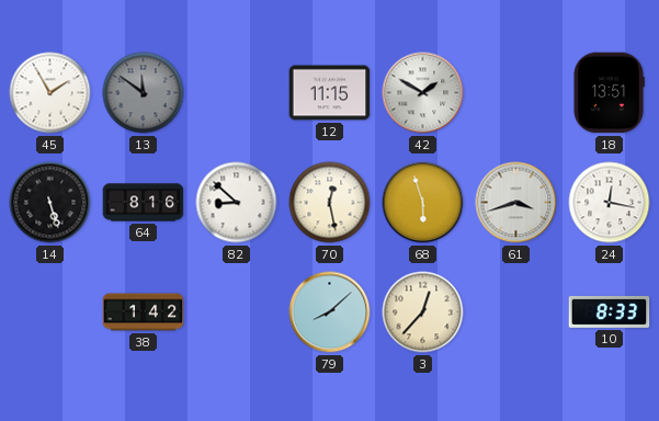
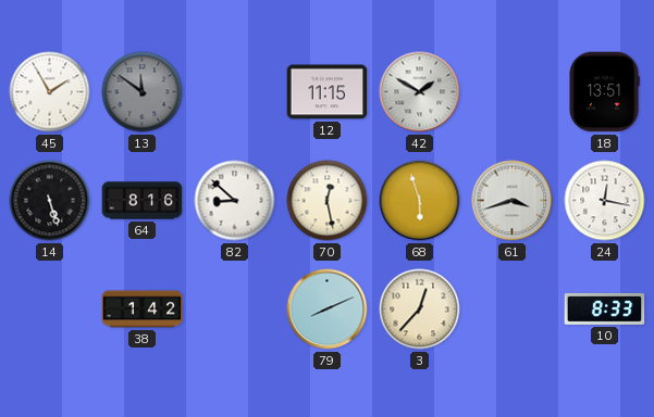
79: 8:08 -> 8:11
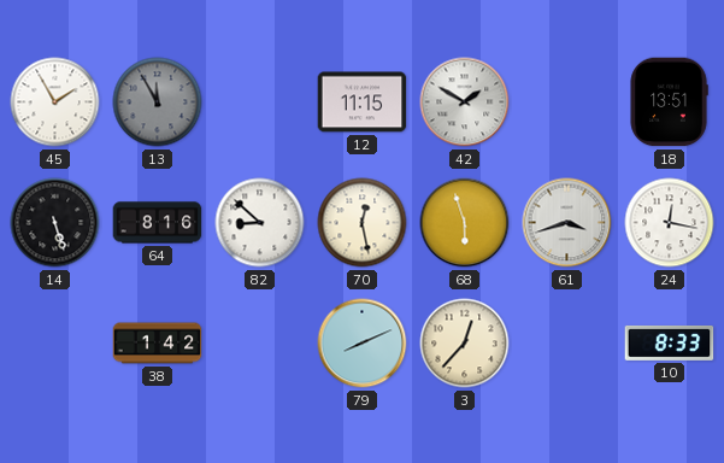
13: 11:51 -> 11:55
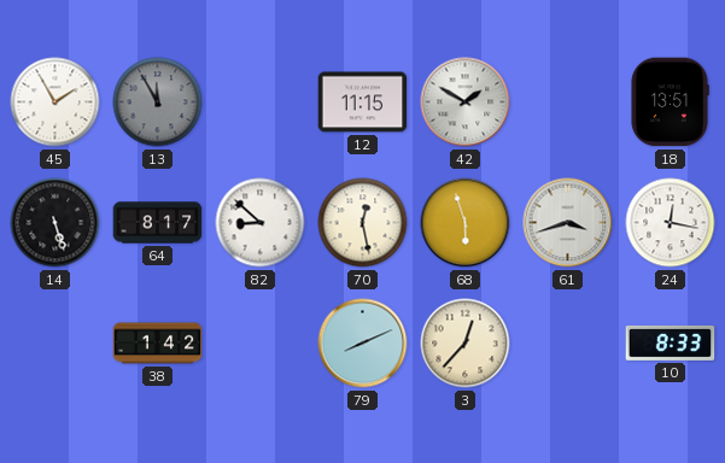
64: 8:16 -> 8:17
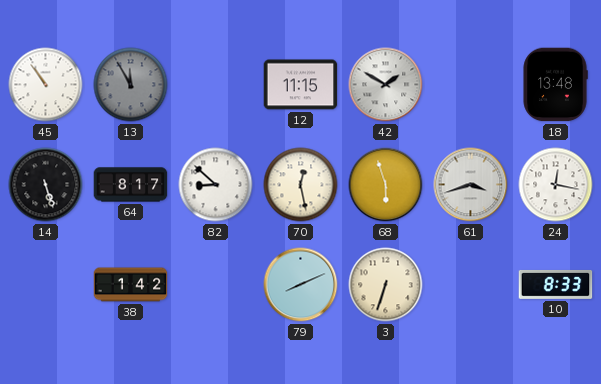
45: 1:55 -> 10:54
18: 13:51 -> 13:48
3: 12:37 -> 6:33
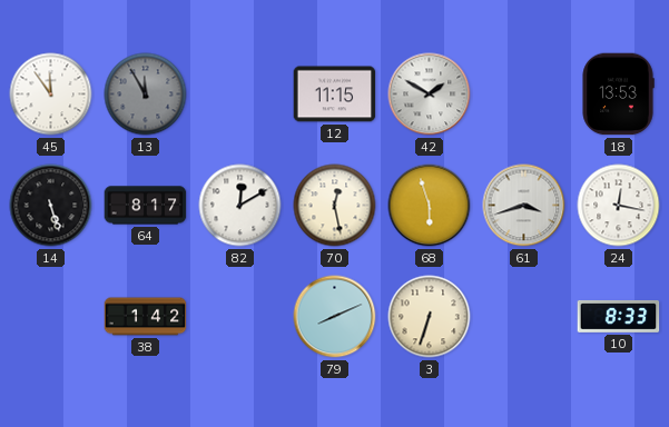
45: 10:54 -> 11:54
18: 13:48 -> 13:53
82: 8:52 -> 12:10
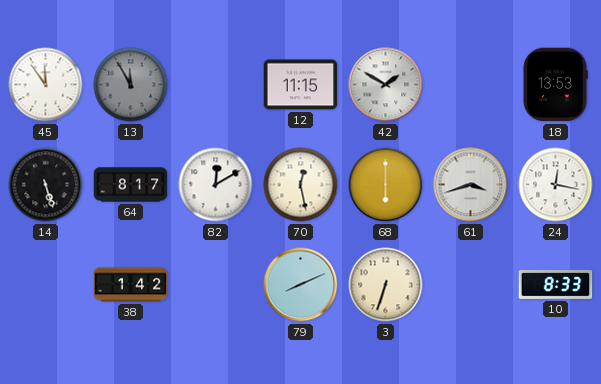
68: 5:57 -> 6:00
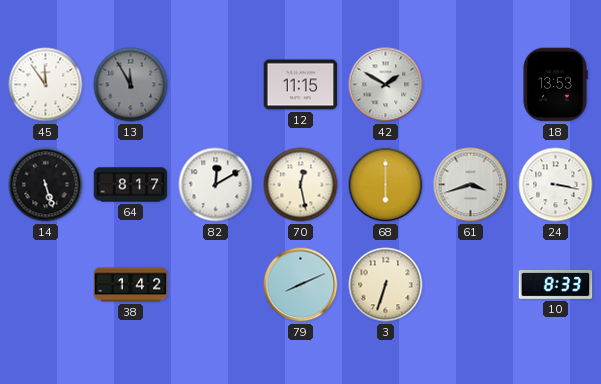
24: 12:17 -> 3:17
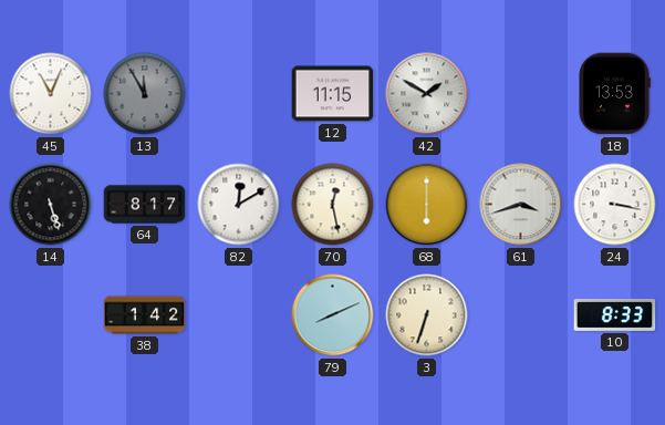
45: 11:54 -> 11:04
